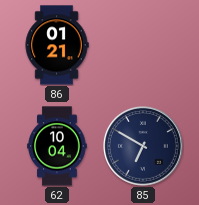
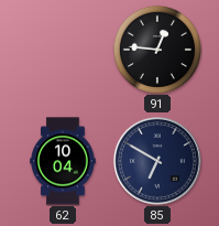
86: 01:21 -> none
91: none -> 12:46
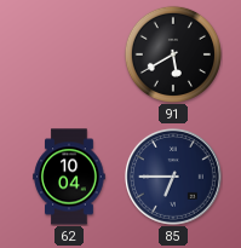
91: 12:46 -> 5:40
85: 6:50 -> 6:45
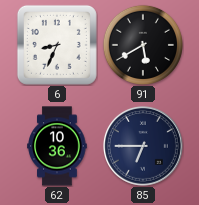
6: none -> 8:34
62: 10:04 -> 10:36
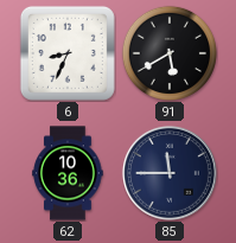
85: 6:45 -> 11:45
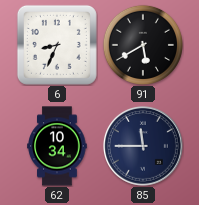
62: 10:36 -> 10:34
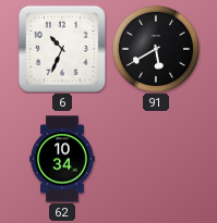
6: 8:34 -> 10:34
85: 11:45 -> none
